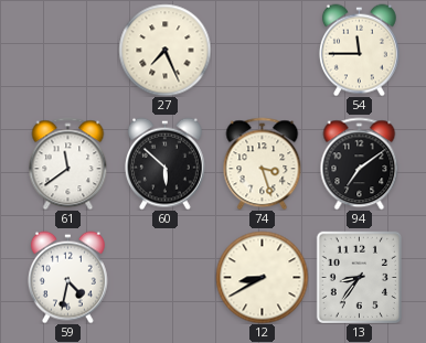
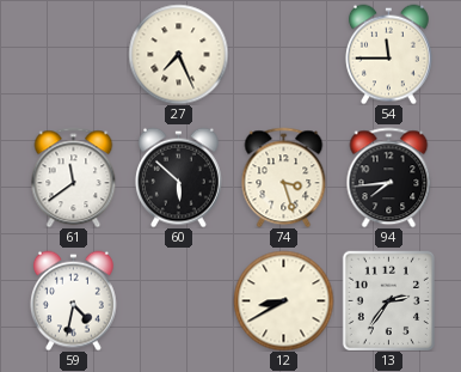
94: 7:09 -> 7:44
13: 8:36 -> 2:36
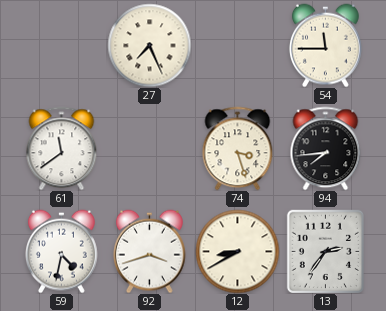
60: 5:52 -> none
92: none -> 3:42
